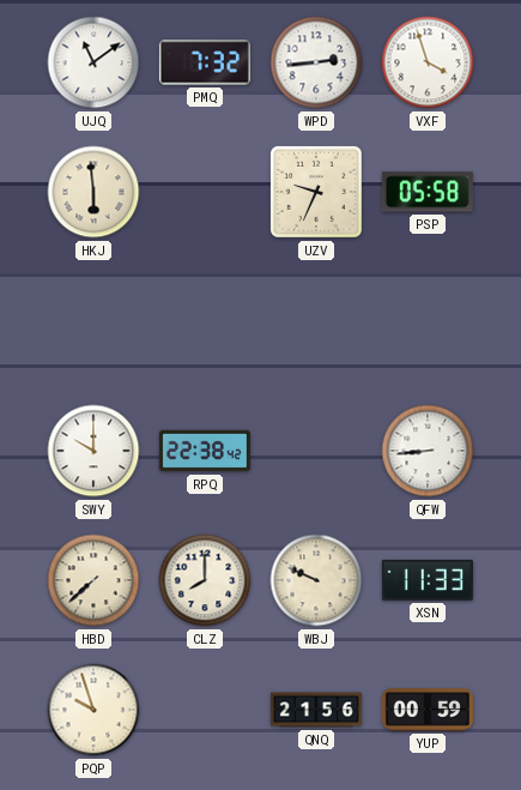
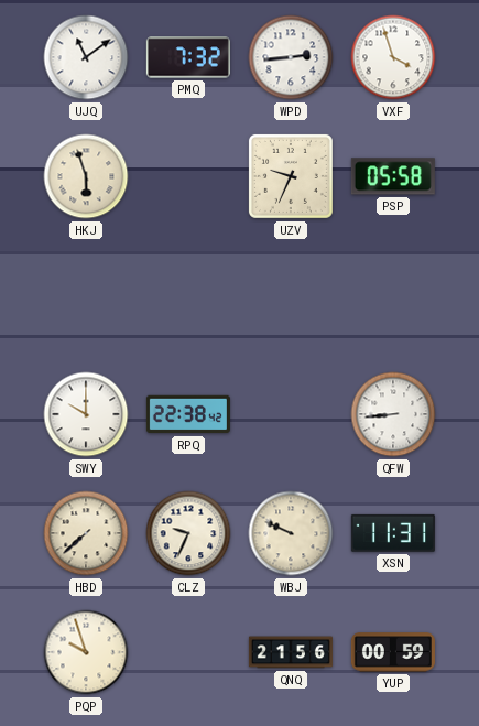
HKJ: 5:59 -> 5:57
CLZ: 8:00 -> 9:34
XSN: 11:33 -> 11:31
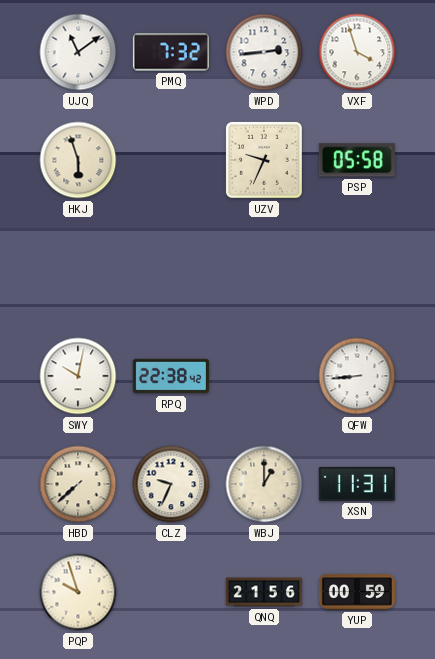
SWY: 10:00 -> 10:02
WBJ: 9:49 -> 1:00
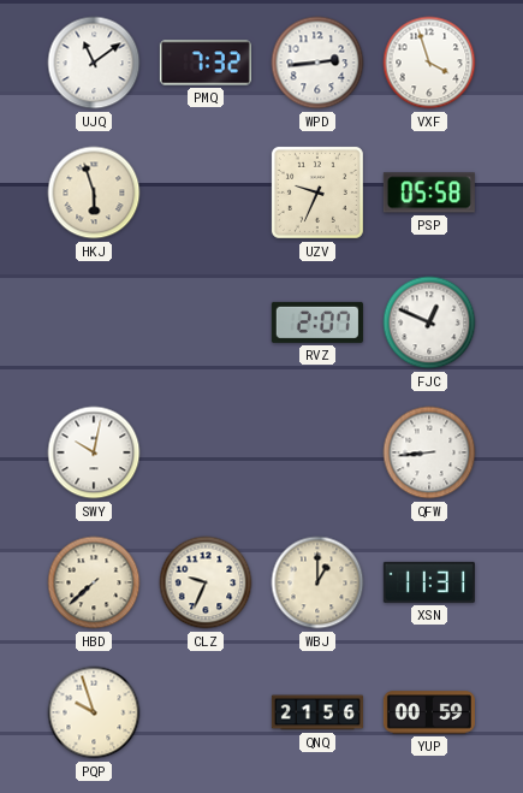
RVZ: none -> 2:07
FJC: none -> 12:49
RPQ: 22:38 -> none
